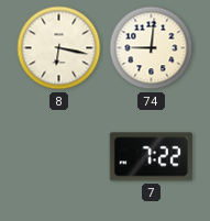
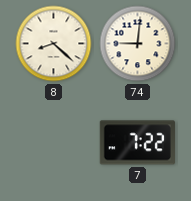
8: 6:17 -> 8:22
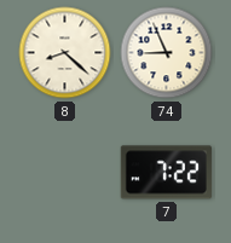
74: 9:01 -> 8:56
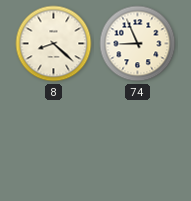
7: 7:22 -> none
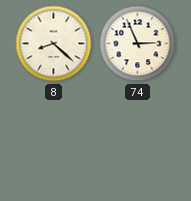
74: 8:56 -> 2:56
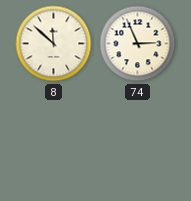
8: 8:22 -> 11:52
